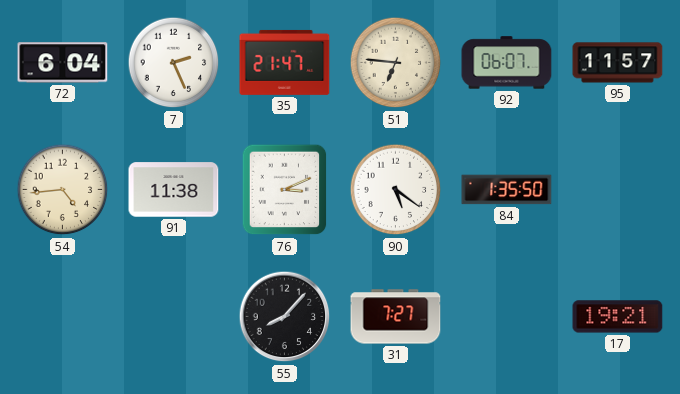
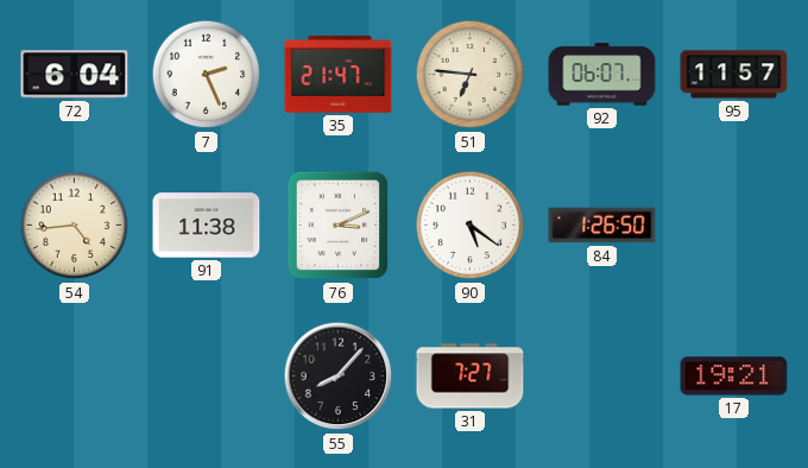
84: 1:35 -> 1:26
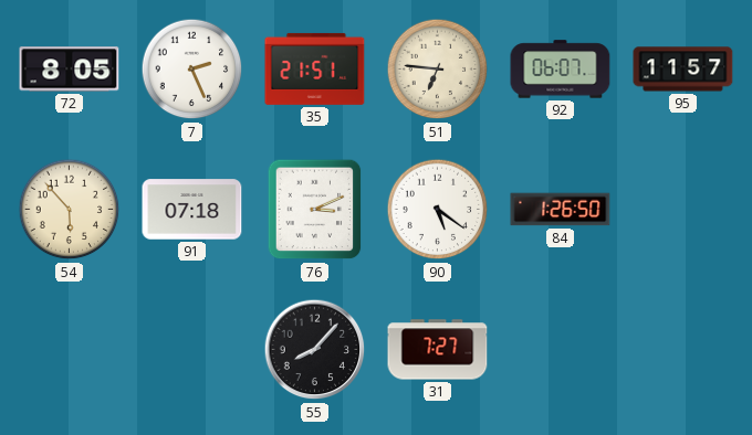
72: 6:04 -> 8:05
35: 21:47 -> 21:51
54: 4:44 -> 5:53
91: 11:38 -> 07:18
17: 19:21 -> none
